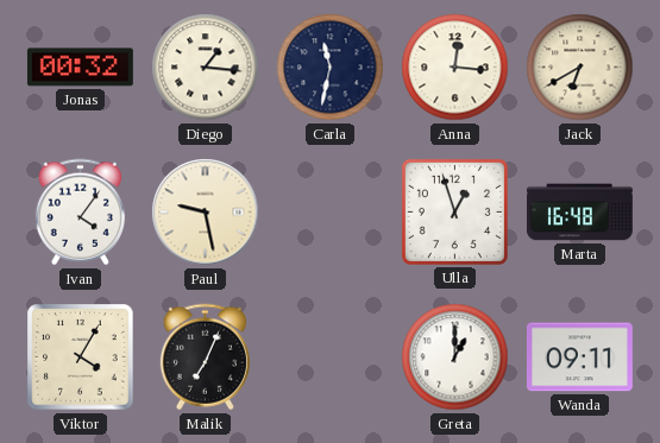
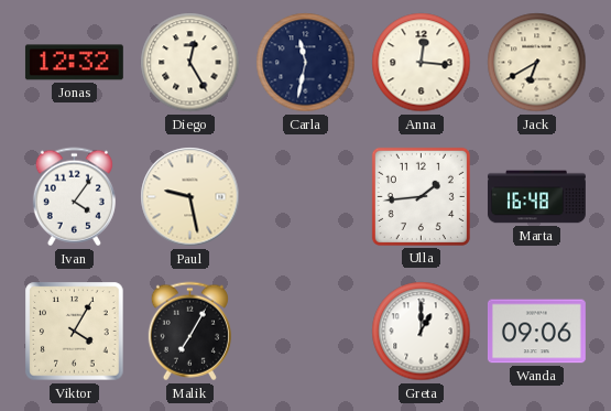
Jonas: 00:32 -> 12:32
Diego: 1:16 -> 12:25
Ulla: 12:57 -> 1:44
Malik: 7:04 -> 7:05
Wanda: 09:11 -> 09:06
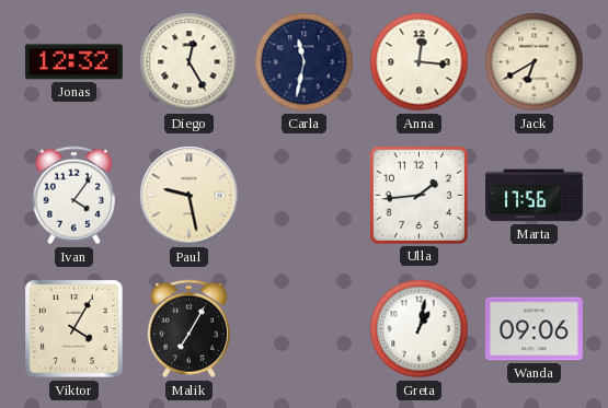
Marta: 16:48 -> 17:56
Greta: 1:00 -> 1:02
